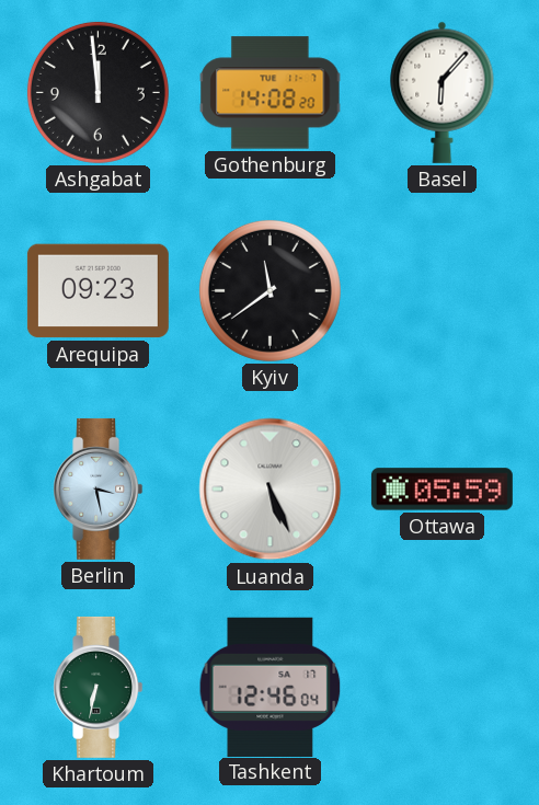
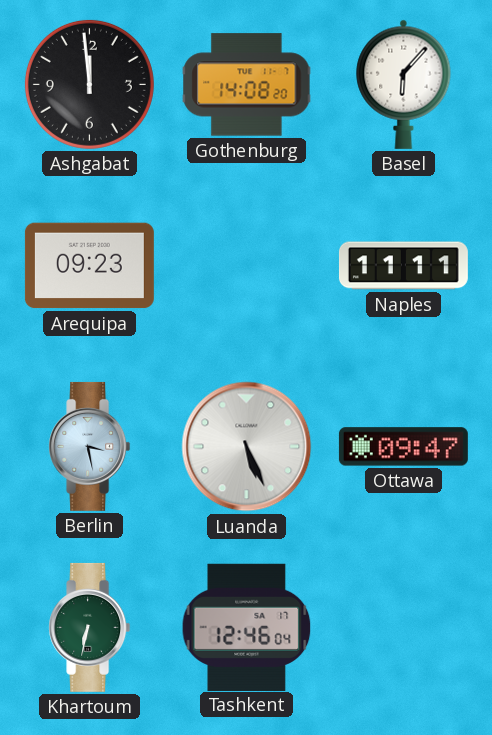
Kyiv: 11:39 -> none
Naples: none -> 11:11
Ottawa: 05:59 -> 09:47
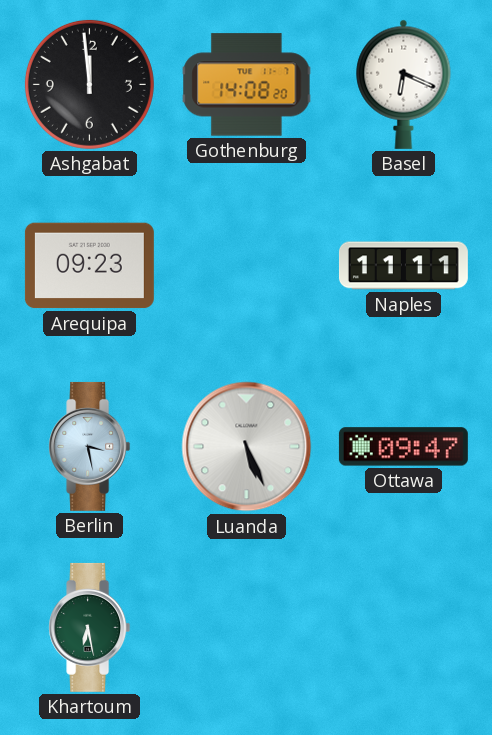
Basel: 6:07 -> 6:19
Khartoum: 6:32 -> 6:28
Tashkent: 12:46 -> none
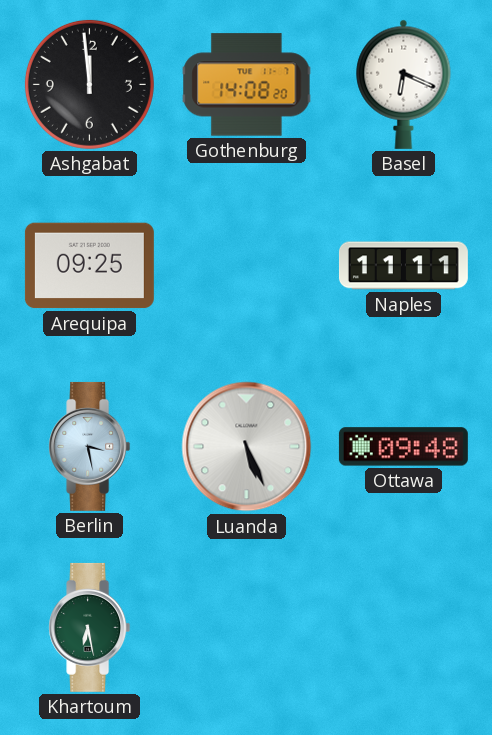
Arequipa: 09:23 -> 09:25
Ottawa: 09:47 -> 09:48
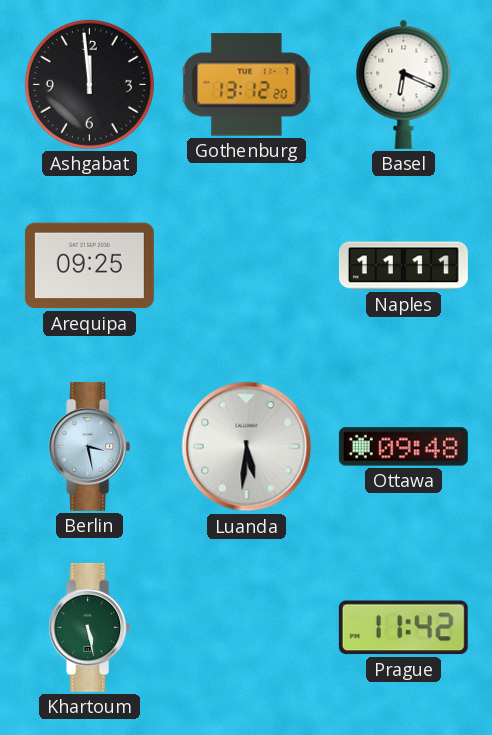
Gothenburg: 14:08 -> 13:12
Luanda: 5:26 -> 5:31
Khartoum: 6:28 -> 5:28
Prague: none -> 11:42
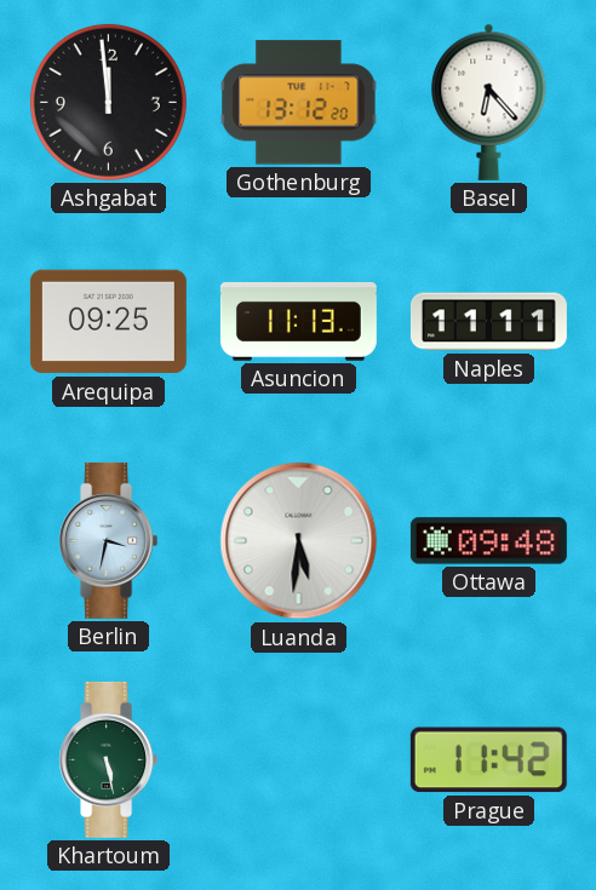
Basel: 6:19 -> 6:23
Asuncion: none -> 11:13
Berlin: 3:28 -> 3:32
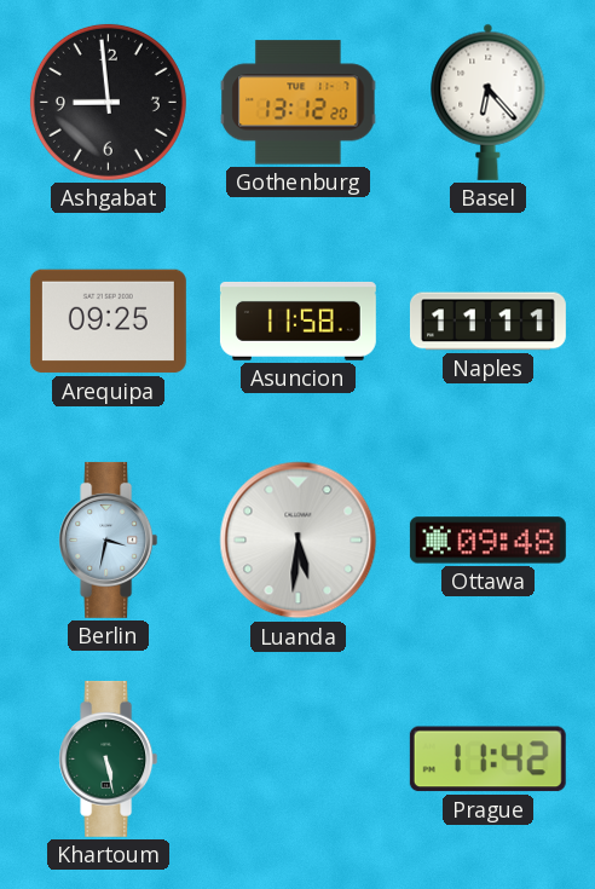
Ashgabat: 11:59 -> 8:59
Asuncion: 11:13 -> 11:58
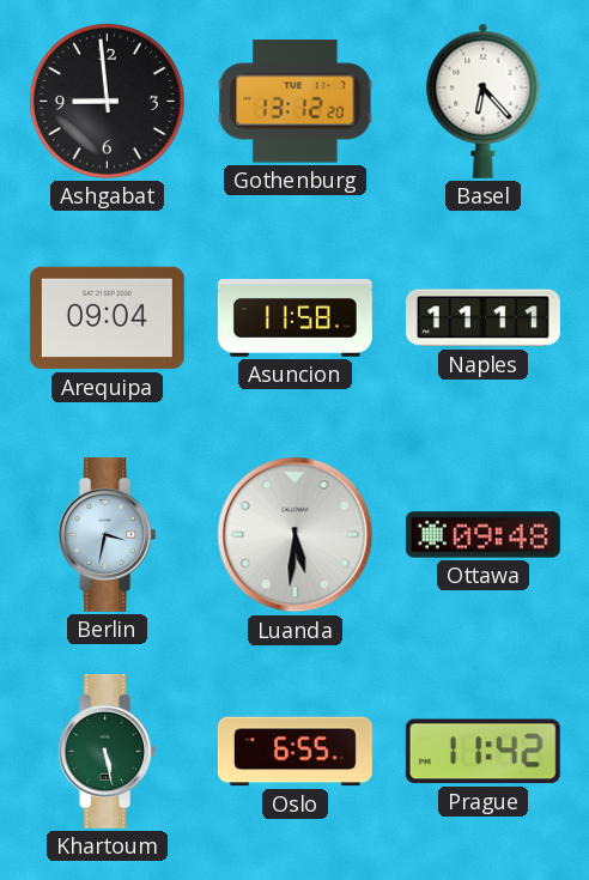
Arequipa: 09:25 -> 09:04
Oslo: none -> 6:55
